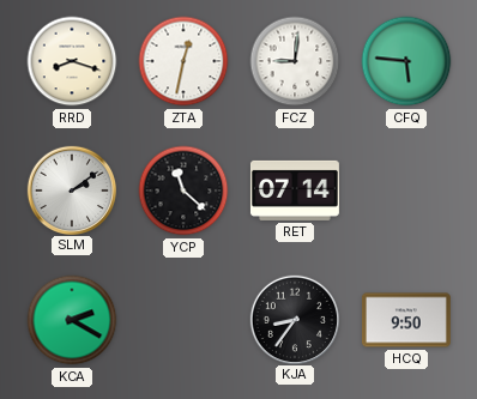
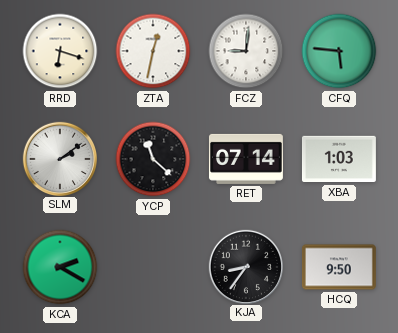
RRD: 8:18 -> 6:18
XBA: none -> 1:03
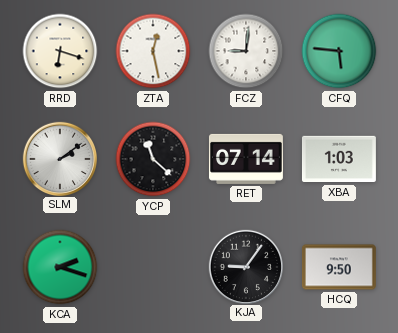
ZTA: 12:32 -> 12:28
KCA: 2:20 -> 2:18
KJA: 8:36 -> 9:06
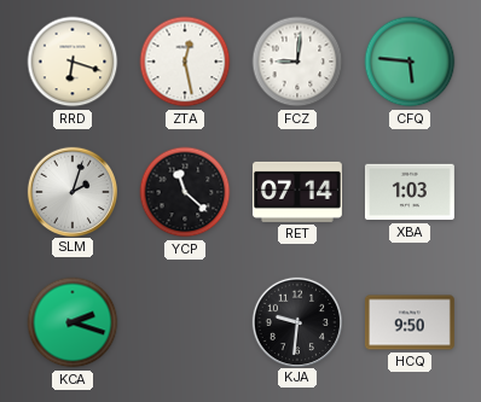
SLM: 2:09 -> 2:03
KJA: 9:06 -> 9:31
